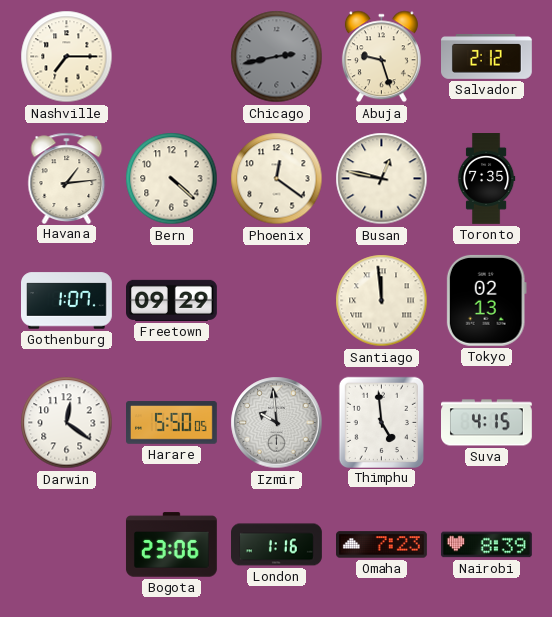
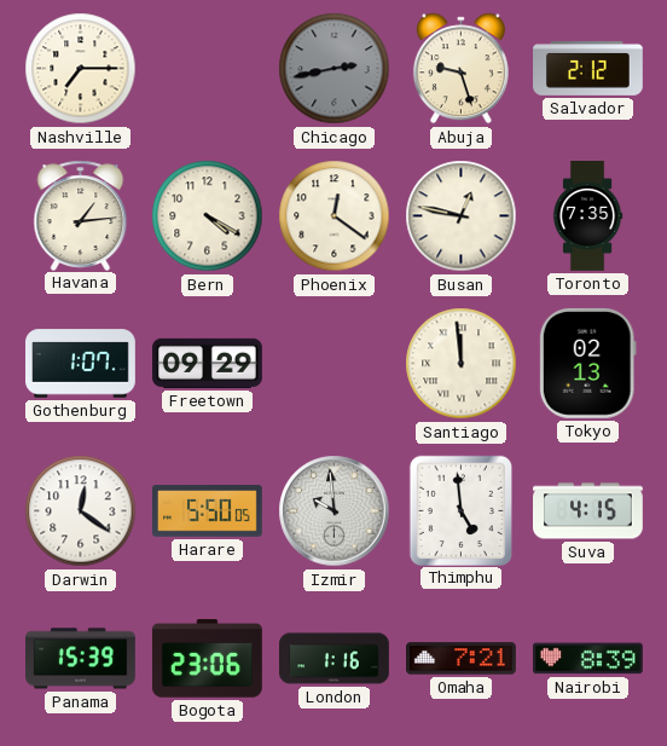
Bern: 4:22 -> 4:20
Panama: none -> 15:39
Omaha: 7:23 -> 7:21
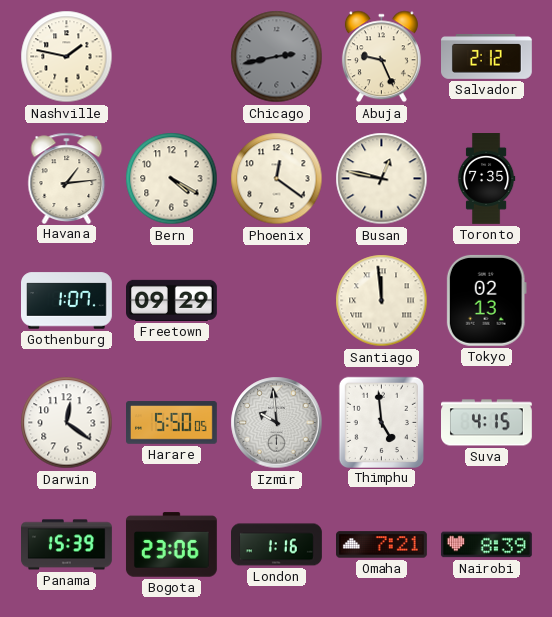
Nashville: 7:15 -> 1:47
Abuja: 9:27 -> 9:26
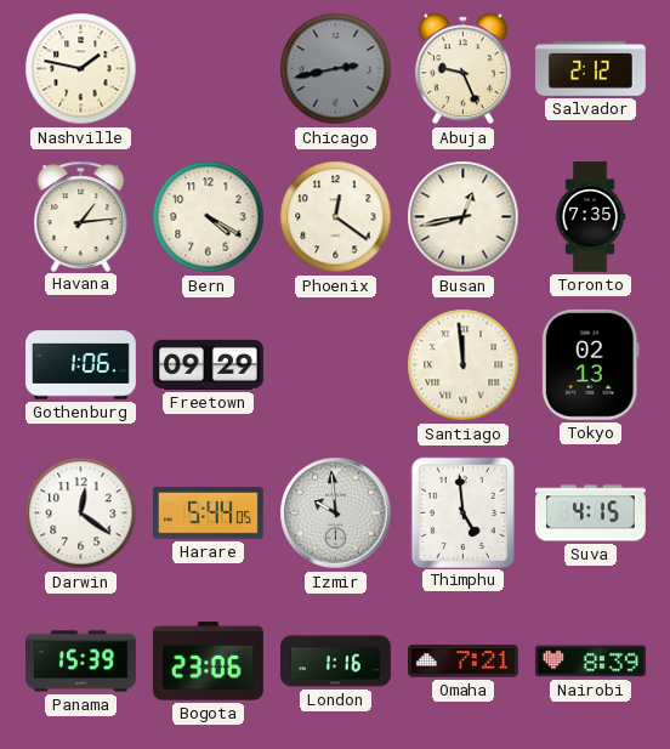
Busan: 12:47 -> 12:43
Gothenburg: 1:07 -> 1:06
Harare: 5:50 -> 5:44
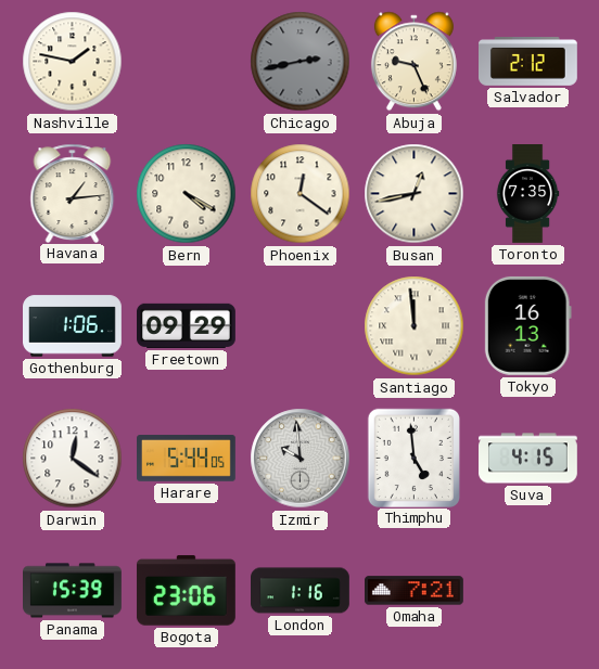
Tokyo: 02:13 -> 16:13
Nairobi: 8:39 -> none
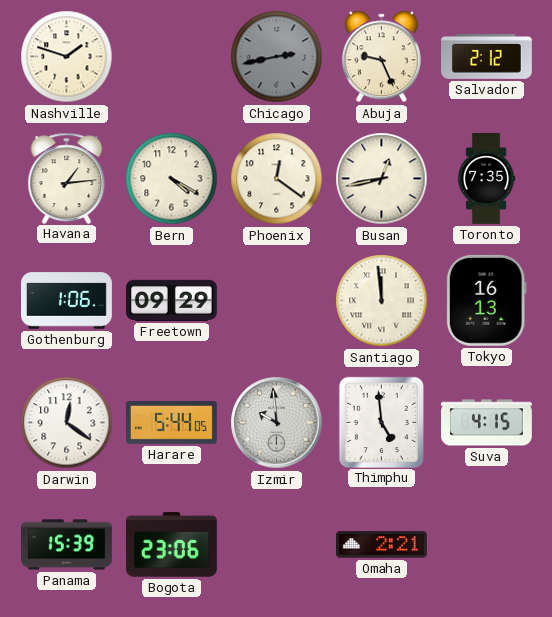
Nashville: 1:47 -> 1:48
London: 1:16 -> none
Omaha: 7:21 -> 2:21
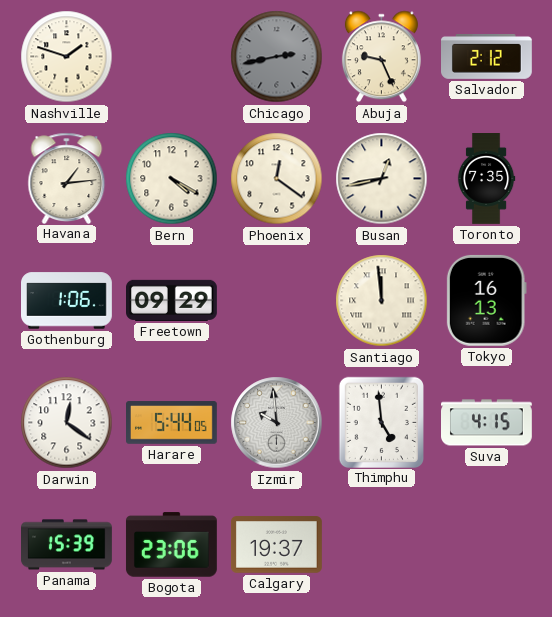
Calgary: none -> 19:37
Omaha: 2:21 -> none
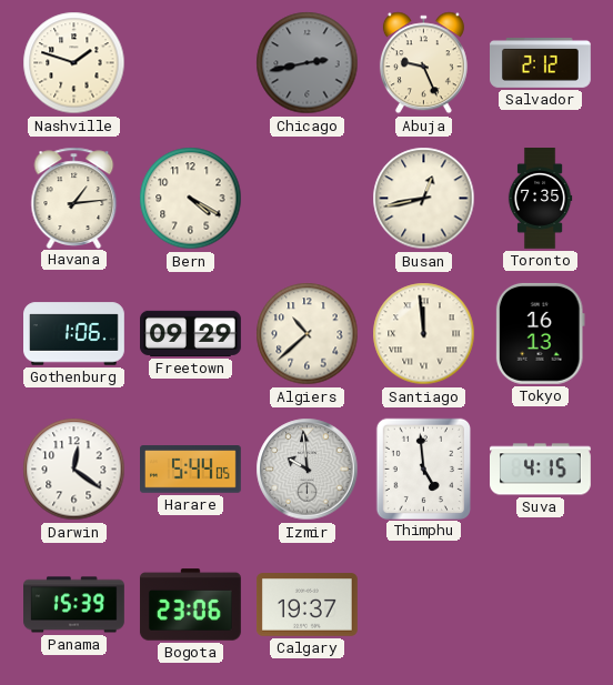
Phoenix: 12:21 -> none
Algiers: none -> 10:38
